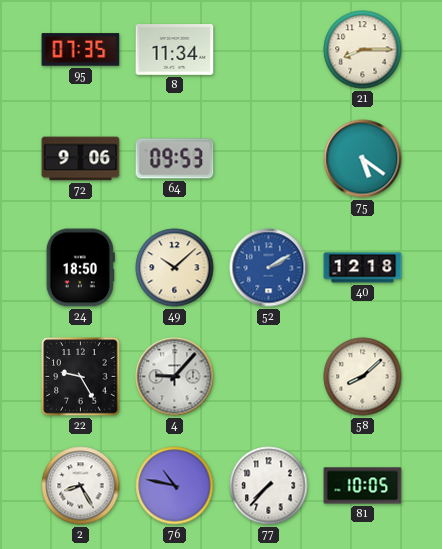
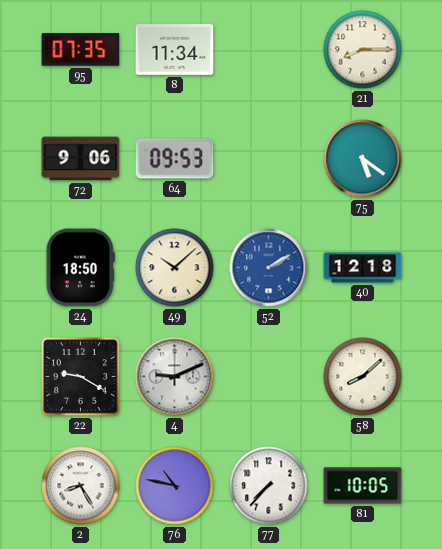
22: 9:25 -> 9:20
4: 9:07 -> 9:11
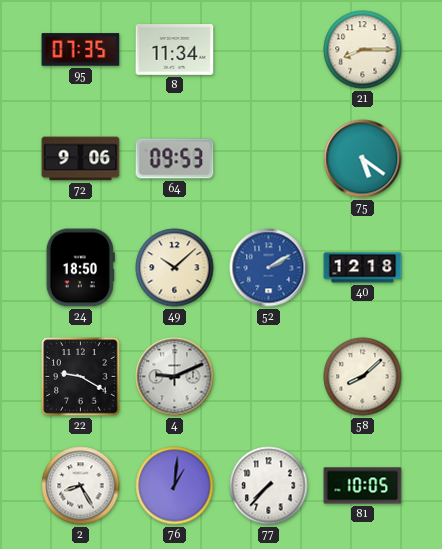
76: 10:47 -> 1:01
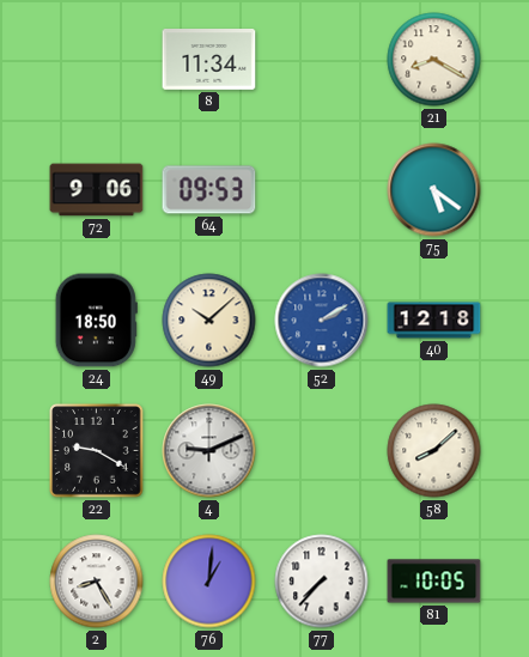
95: 07:35 -> none
21: 8:15 -> 8:20
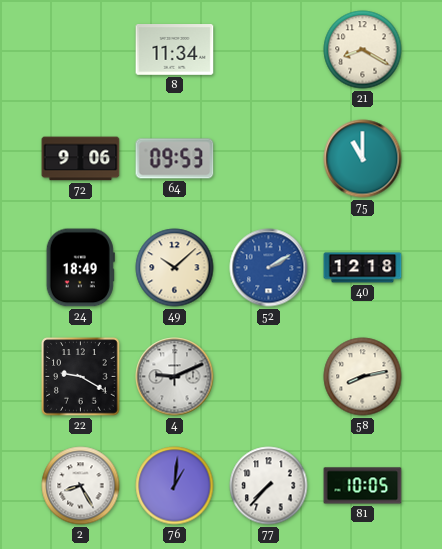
75: 5:21 -> 11:00
24: 18:50 -> 18:49
58: 8:08 -> 8:13
